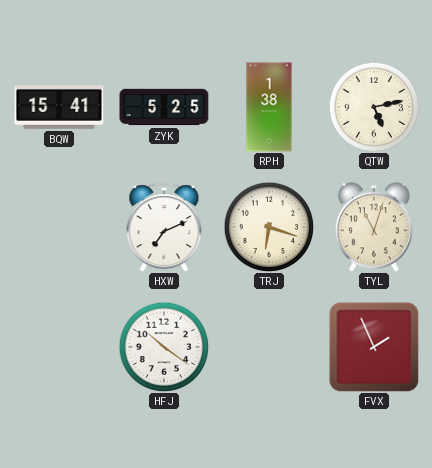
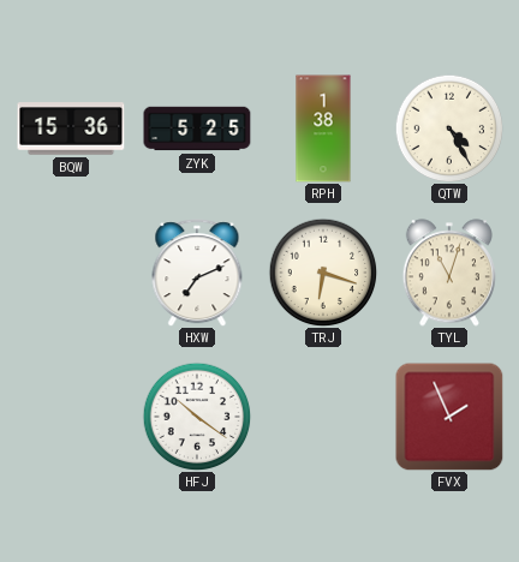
BQW: 15:41 -> 15:36
QTW: 5:13 -> 4:25
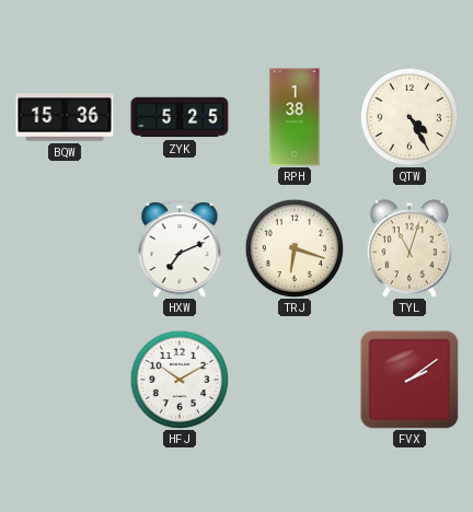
HFJ: 10:21 -> 10:10
FVX: 1:56 -> 2:09
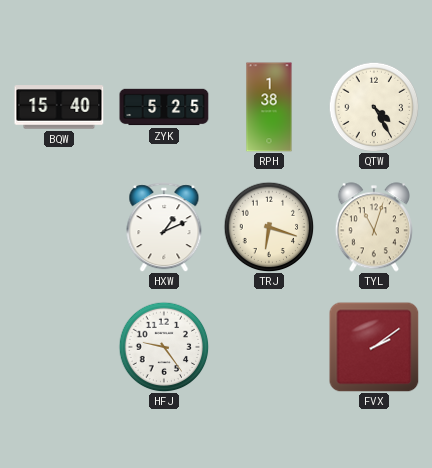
BQW: 15:36 -> 15:40
HXW: 7:11 -> 1:11
HFJ: 10:10 -> 9:24
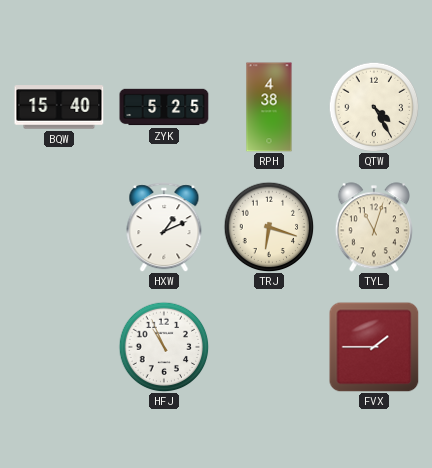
RPH: 1:38 -> 4:38
HFJ: 9:24 -> 10:56
FVX: 2:09 -> 1:45
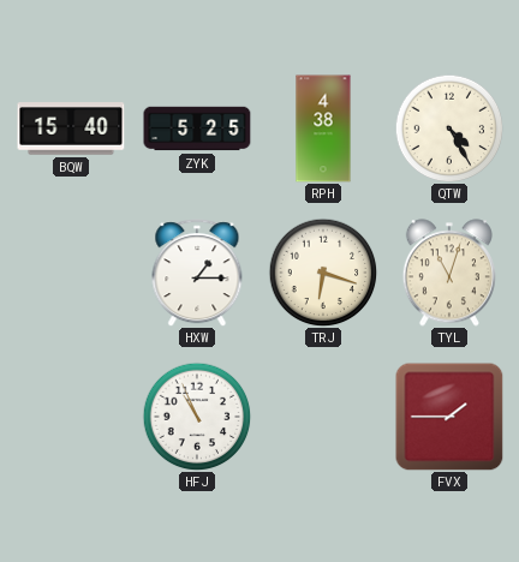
HXW: 1:11 -> 1:15
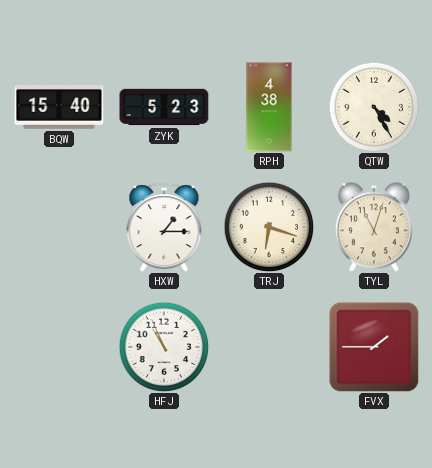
ZYK: 5:25 -> 5:23
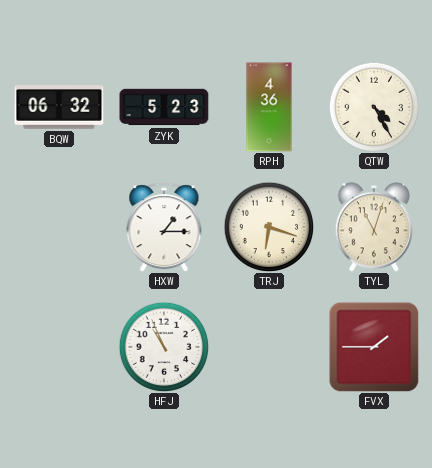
BQW: 15:40 -> 06:32
RPH: 4:38 -> 4:36
